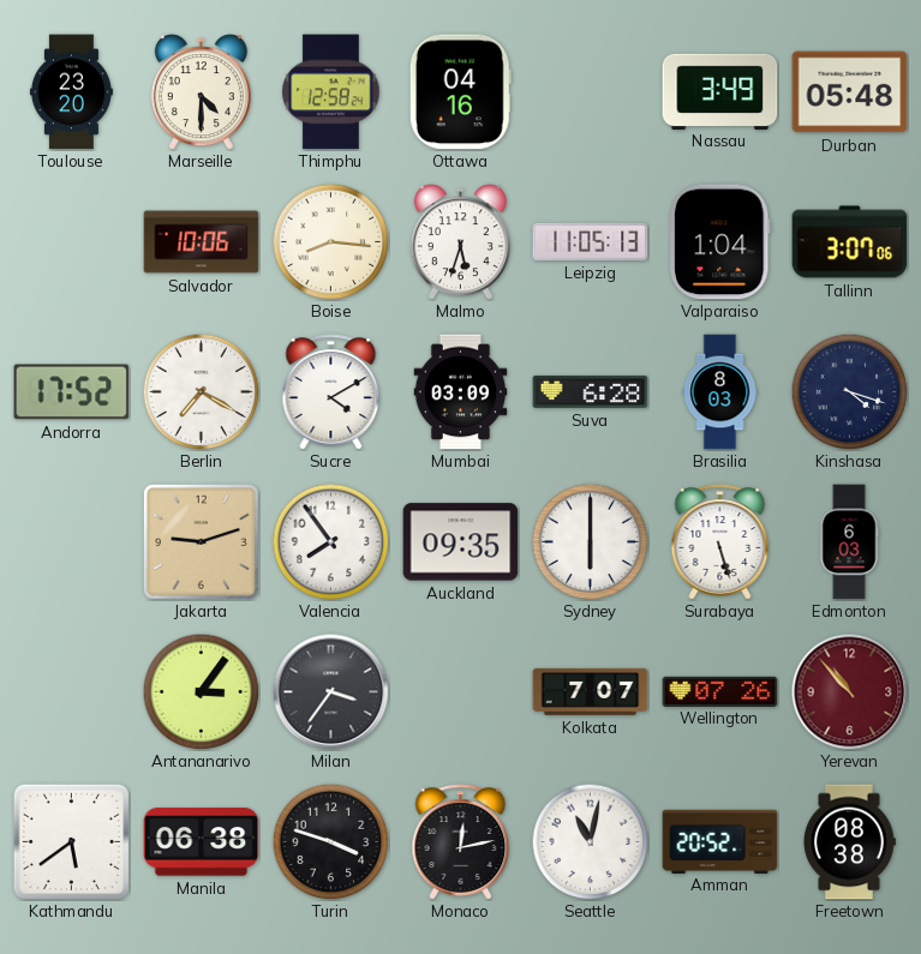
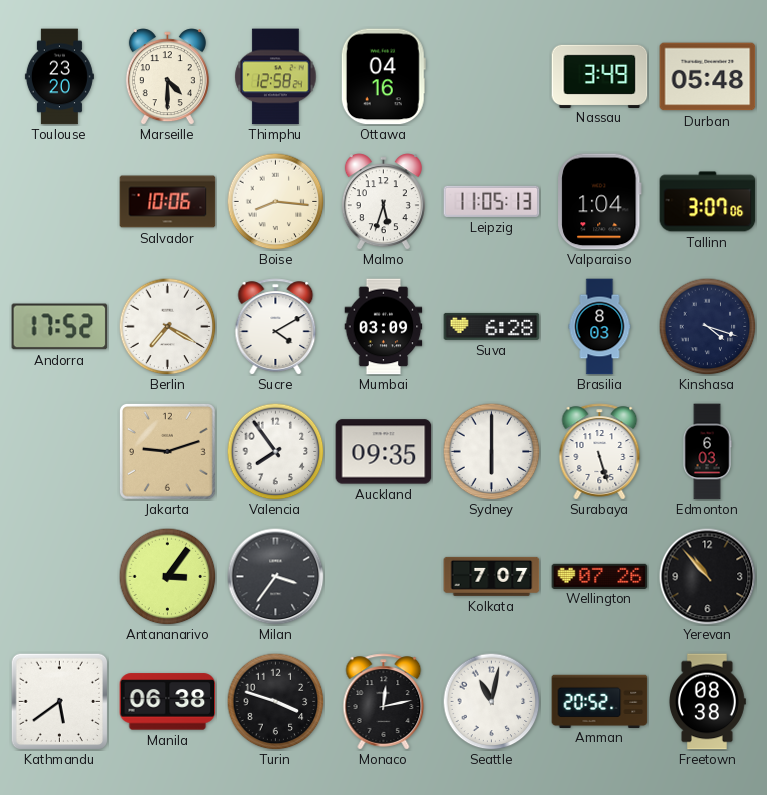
Yerevan dial: burgundy -> black
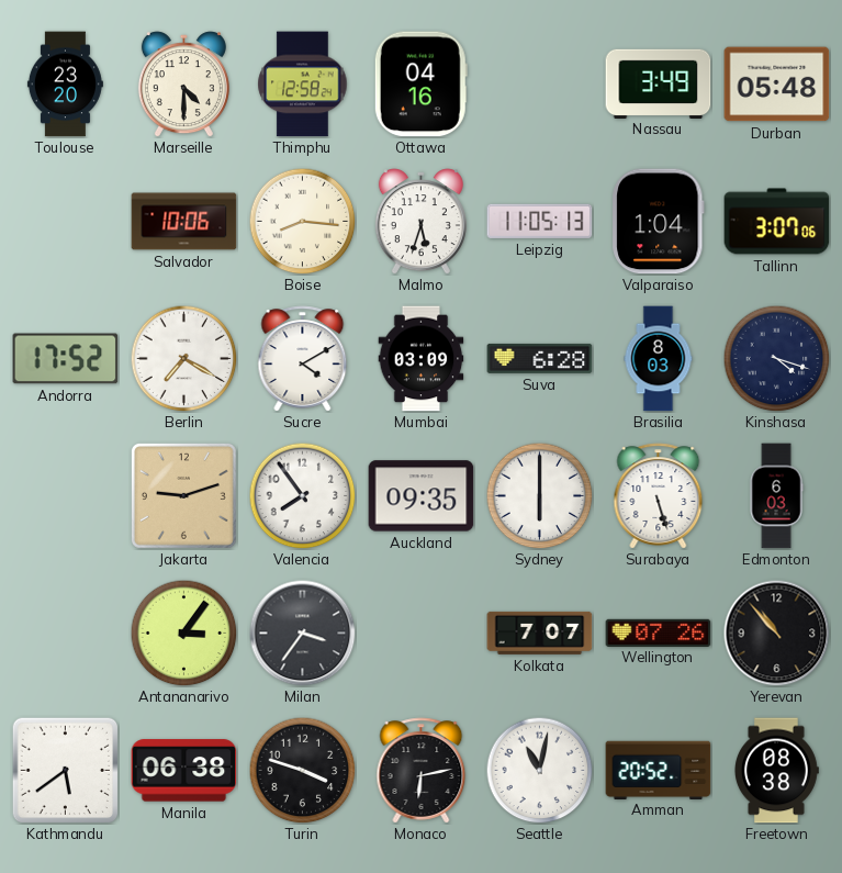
Monaco: 12:13 -> 6:13
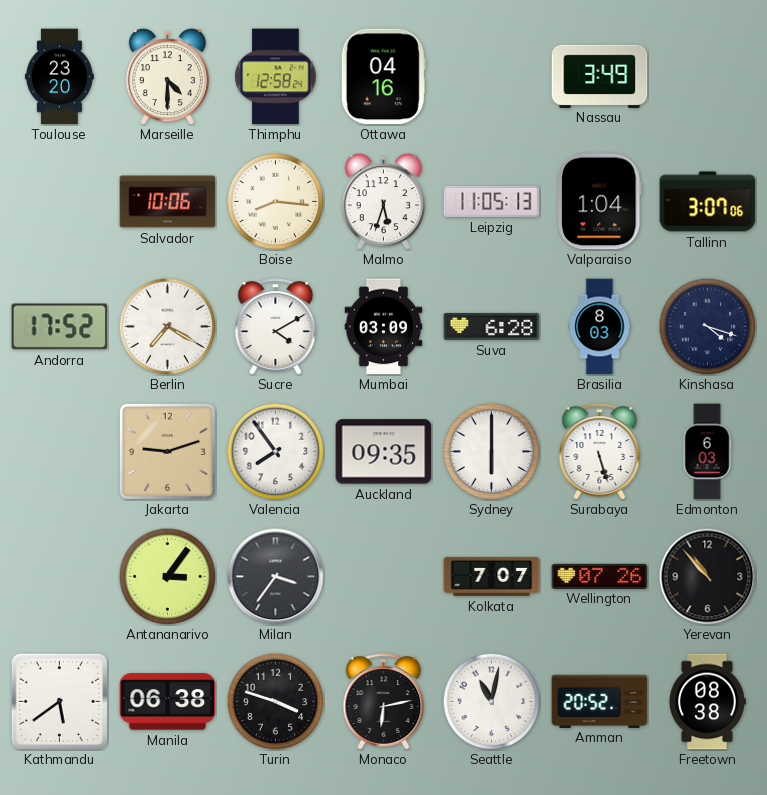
Durban: 05:48 -> none
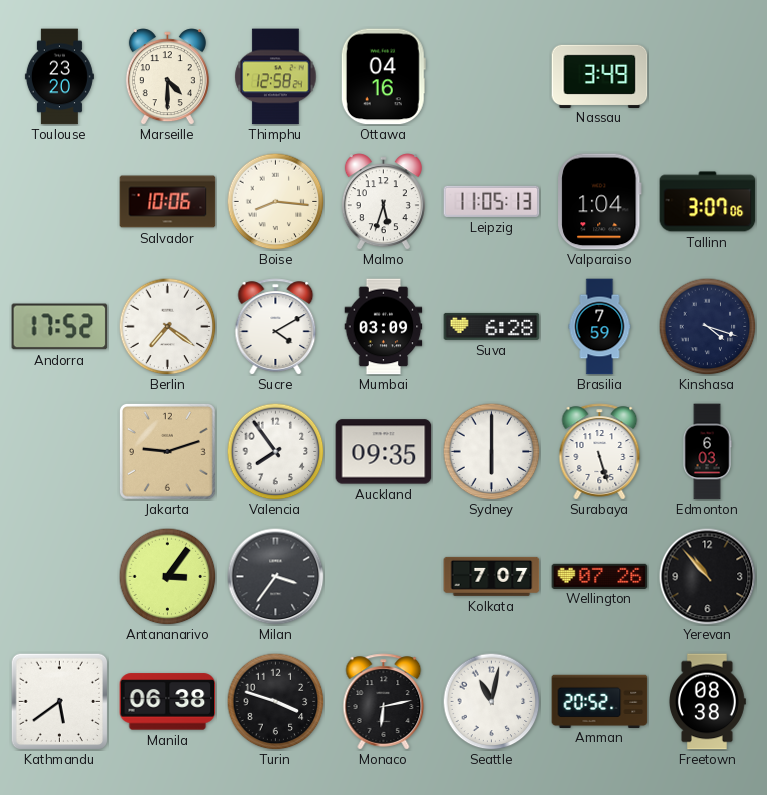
Berlin: 7:20 -> 7:21
Brasilia: 8:03 -> 7:59
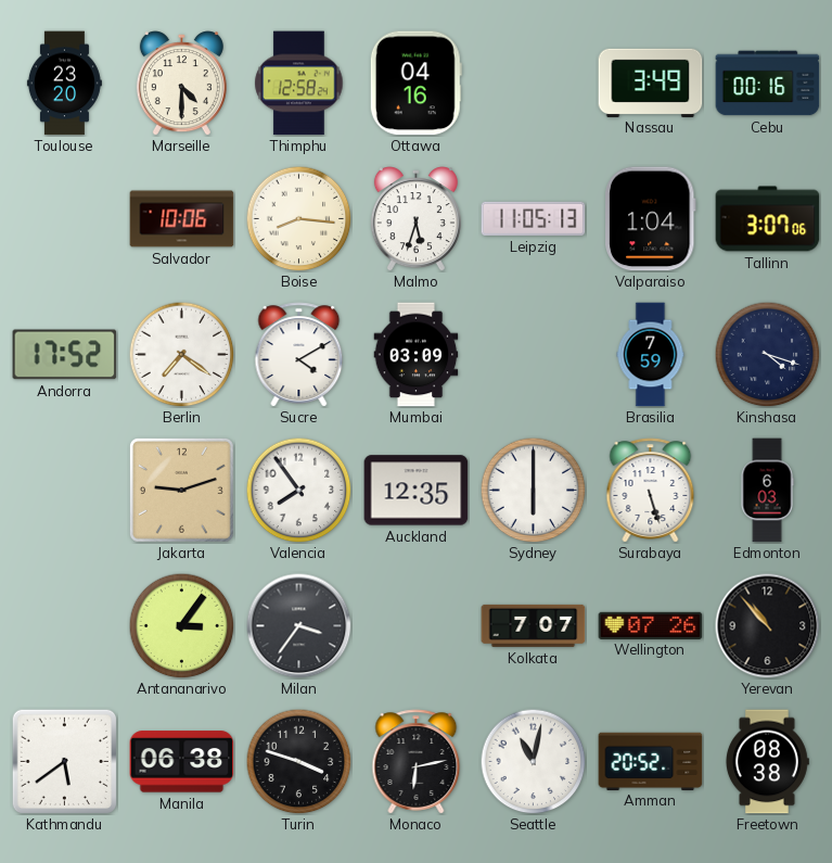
Cebu: none -> 00:16
Suva: 6:28 -> none
Auckland: 09:35 -> 12:35
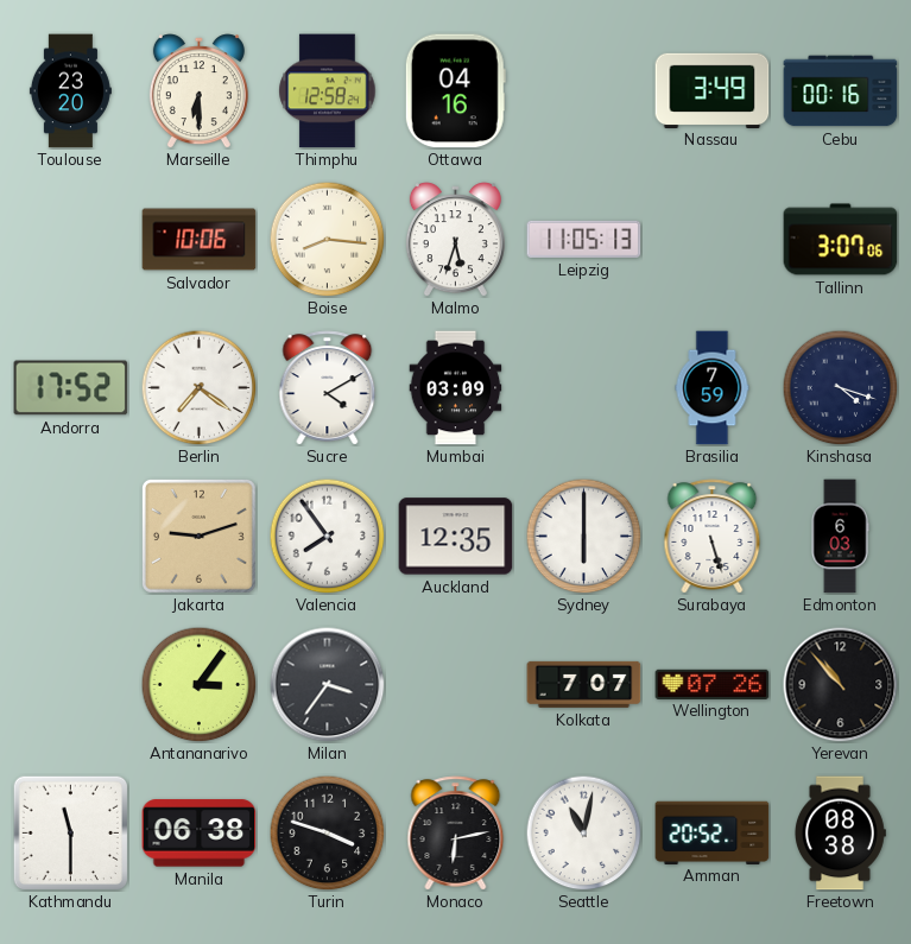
Marseille: 4:30 -> 6:30
Valparaiso: 1:04 -> none
Kathmandu: 5:39 -> 11:30
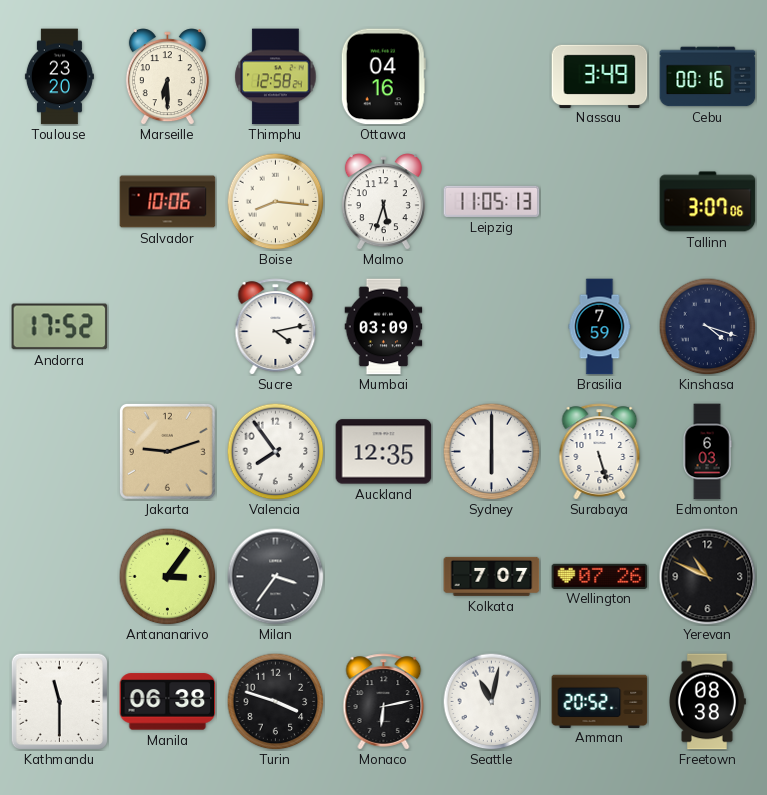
Berlin: 7:21 -> none
Sucre: 4:10 -> 4:13
Yerevan: 10:53 -> 10:49
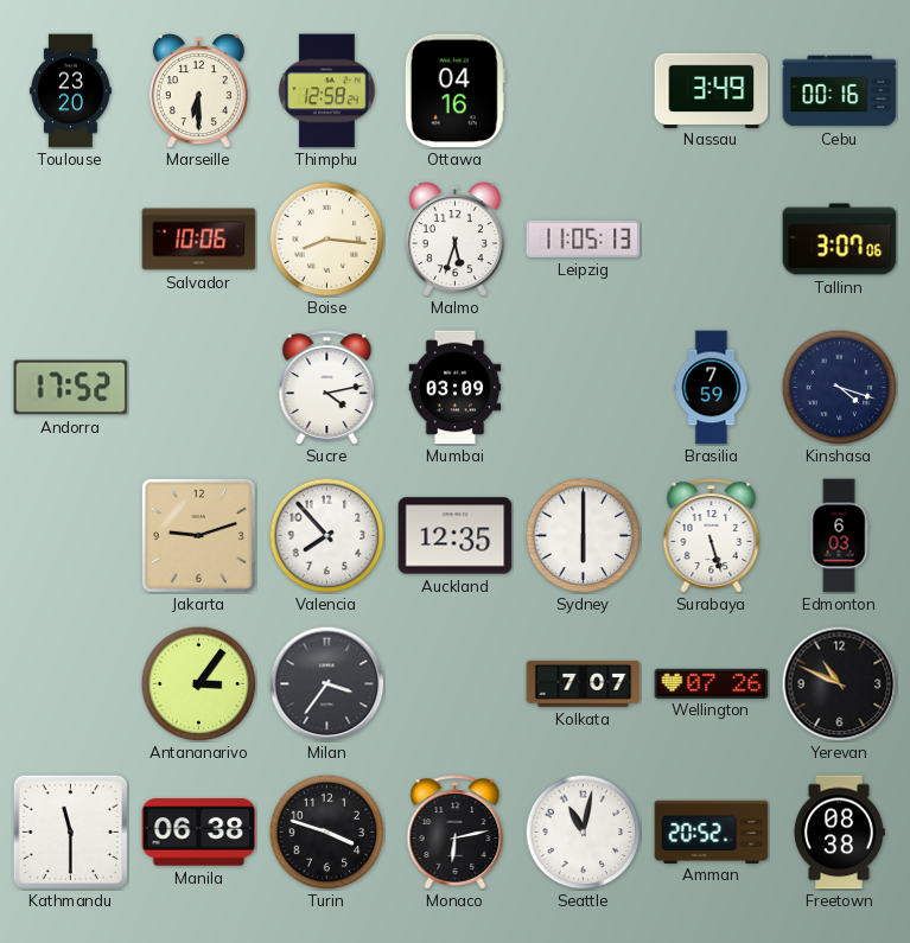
Valencia: 7:54 -> 7:53
